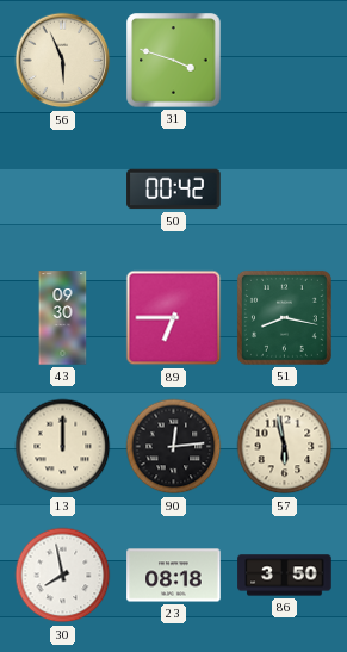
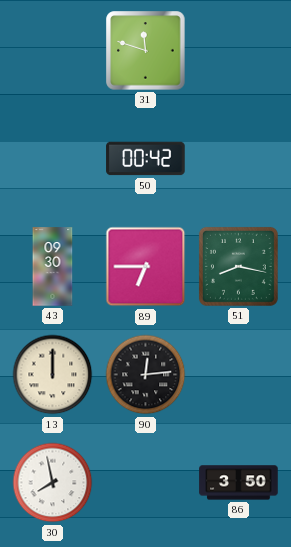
56: 5:56 -> none
31: 3:48 -> 11:48
57: 5:58 -> none
23: 08:18 -> none
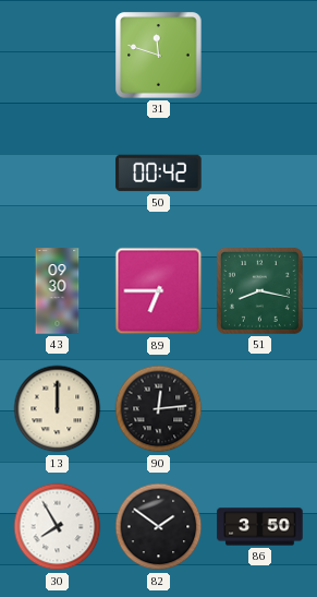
30: 7:58 -> 7:55
82: none -> 1:51
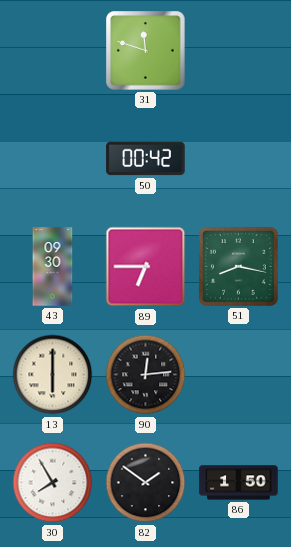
13: 12:00 -> 6:00
86: 3:50 -> 1:50
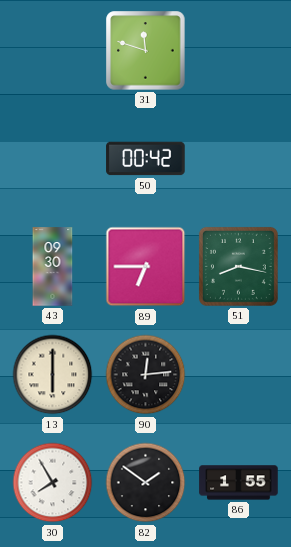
86: 1:50 -> 1:55
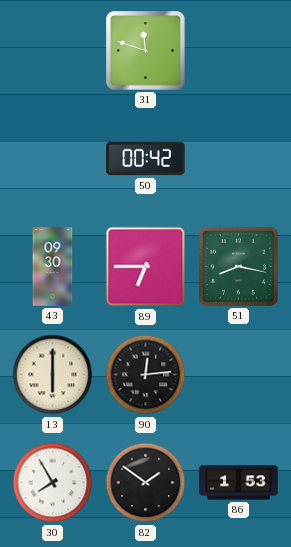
86: 1:55 -> 1:53
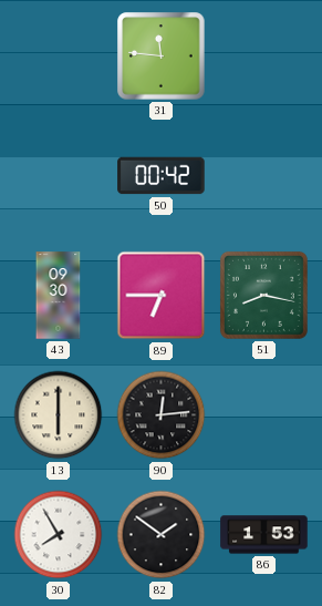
31: 11:48 -> 11:46
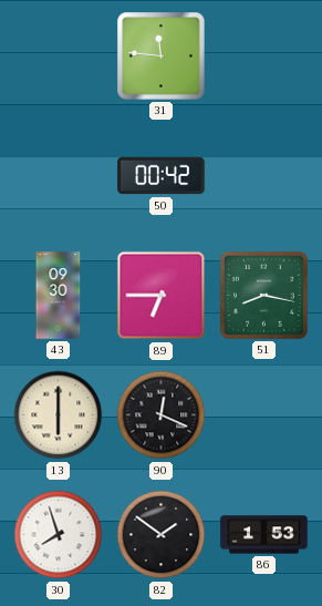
90: 12:14 -> 12:19
30: 7:55 -> 7:57
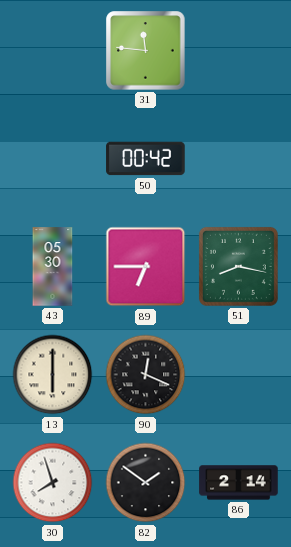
43: 09:30 -> 05:30
86: 1:53 -> 2:14
